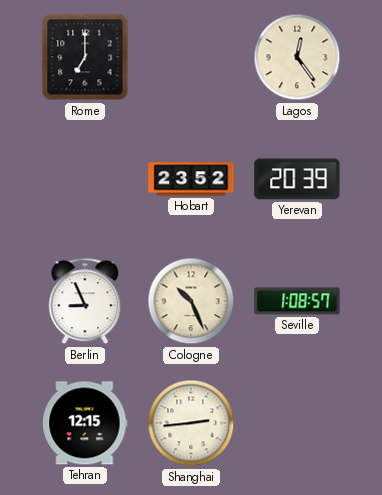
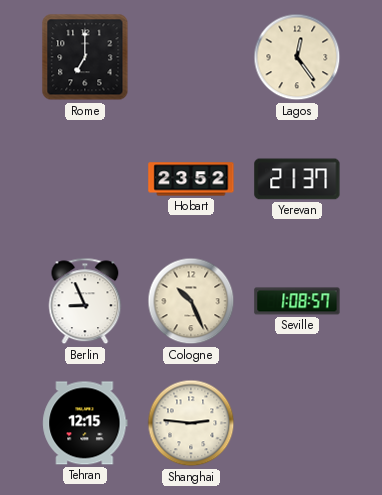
Yerevan: 20:39 -> 21:37
Shanghai: 2:44 -> 2:46
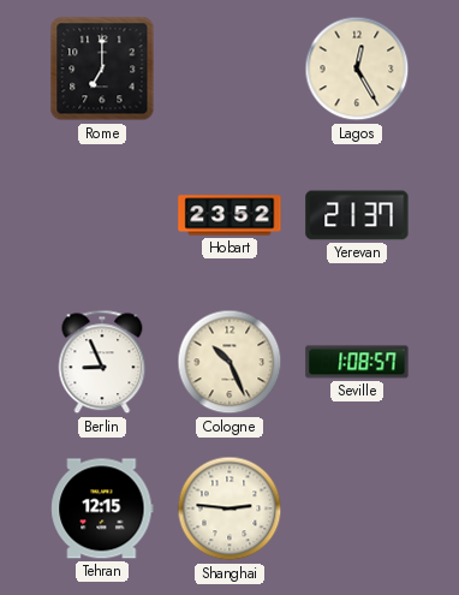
Lagos: 12:24 -> 12:25
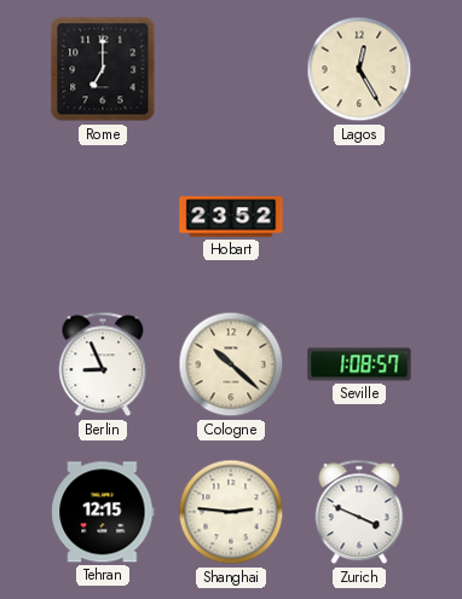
Yerevan: 21:37 -> none
Cologne: 10:26 -> 10:22
Zurich: none -> 3:49
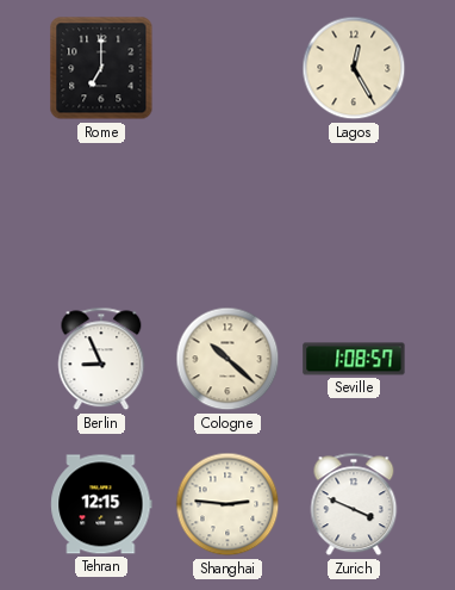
Hobart: 23:52 -> none
